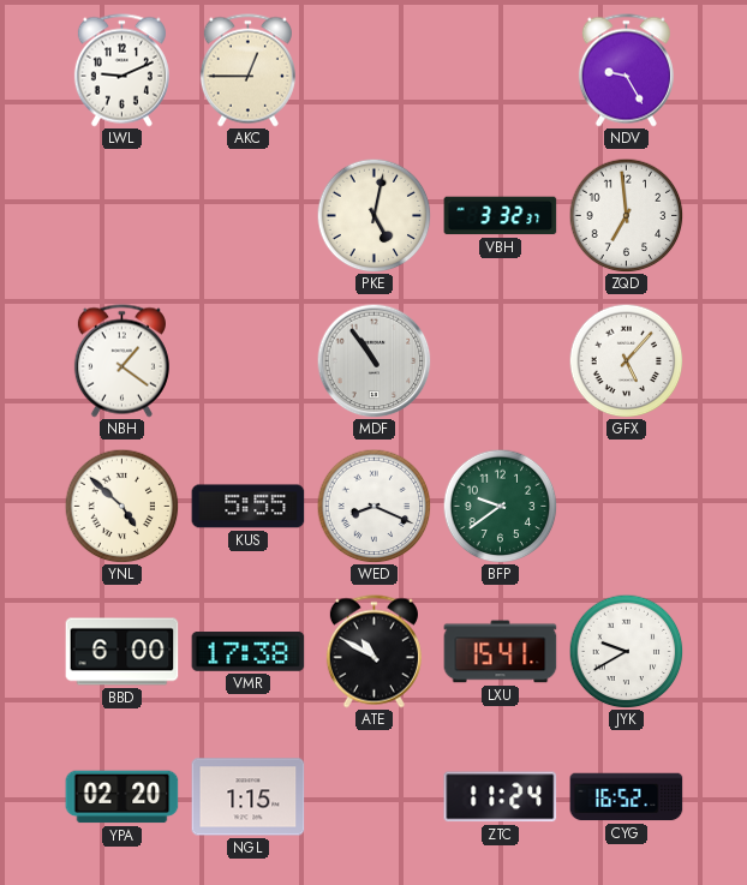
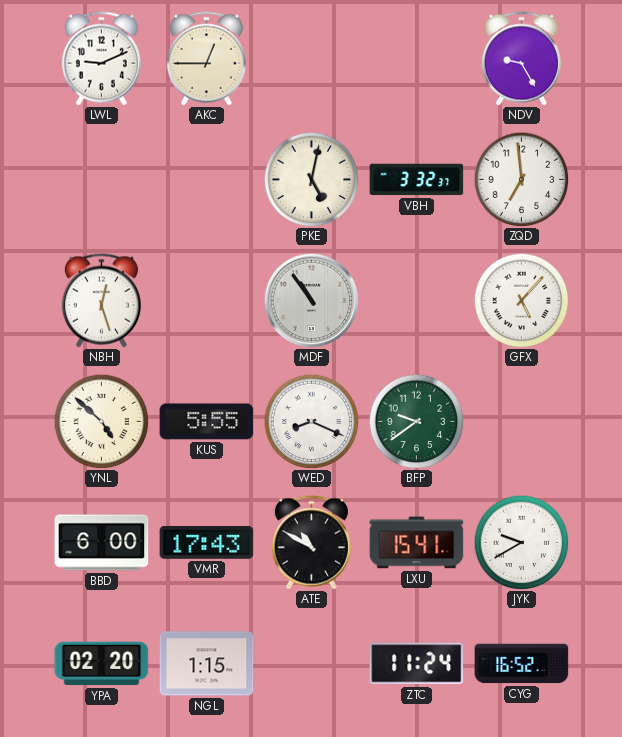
NBH: 1:21 -> 12:27
VMR: 17:38 -> 17:43
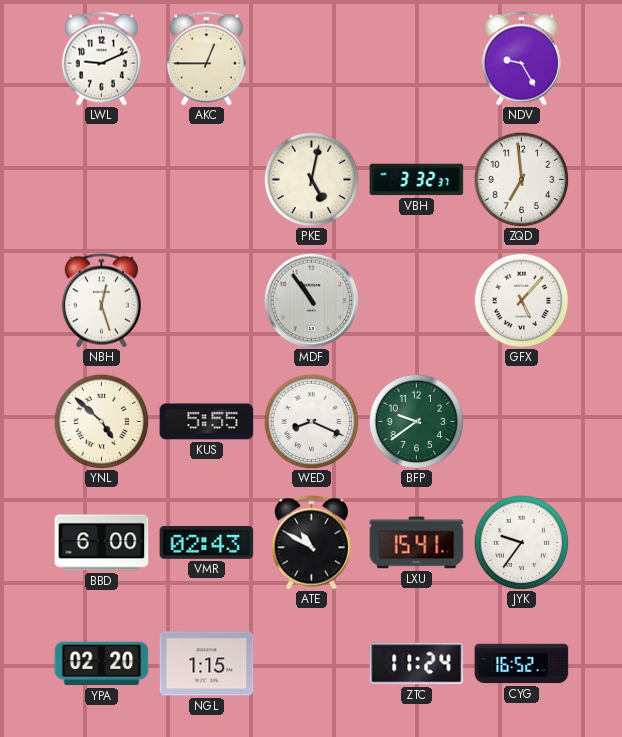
VMR: 17:43 -> 02:43
JYK: 9:40 -> 9:36
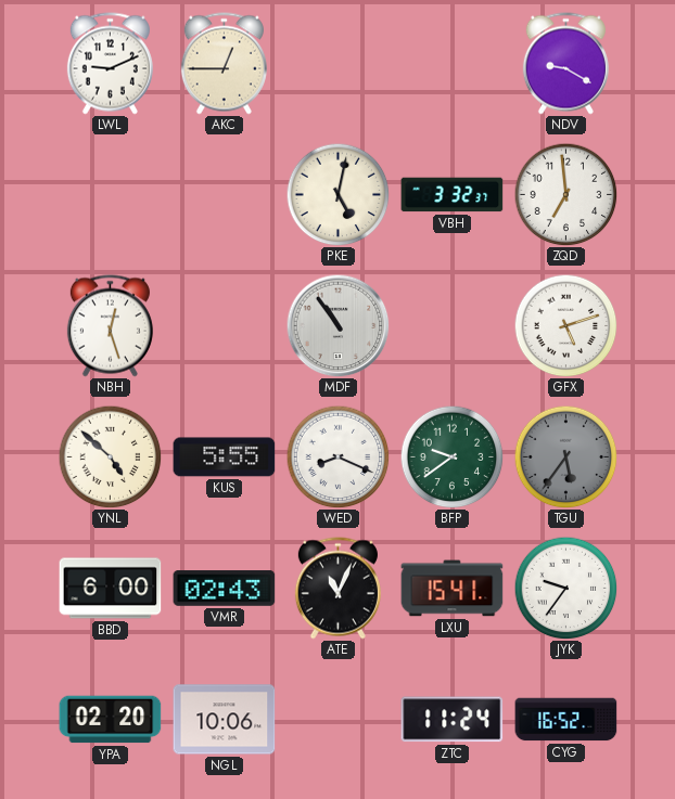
NDV: 9:25 -> 9:20
GFX: 5:07 -> 5:12
TGU: none -> 5:36
ATE: 10:50 -> 11:04
NGL: 1:15 -> 10:06
